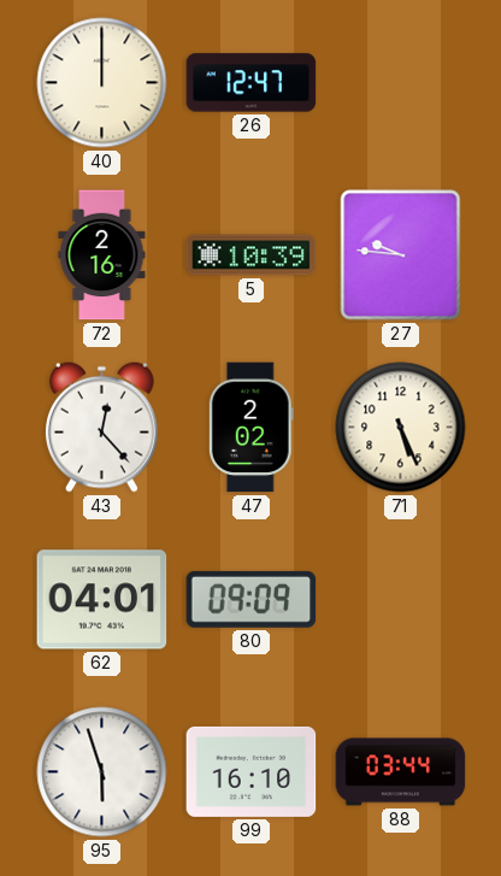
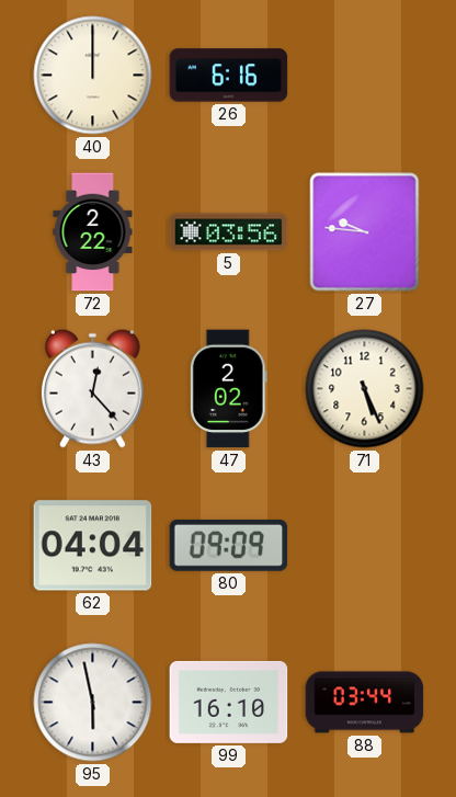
26: 12:47 -> 6:16
72: 2:16 -> 2:22
5: 10:39 -> 03:56
62: 04:01 -> 04:04
95: 5:57 -> 5:58
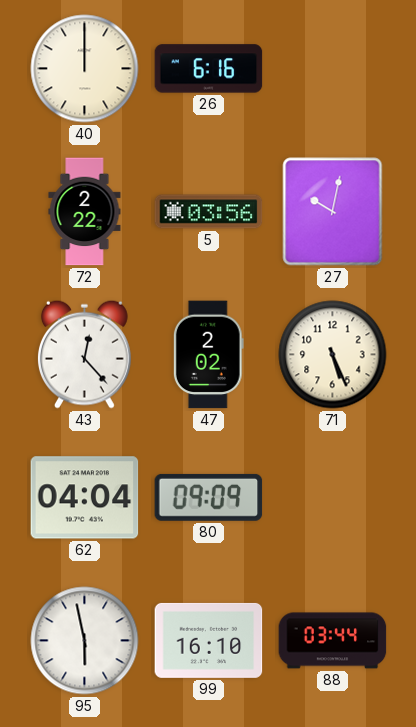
27: 9:46 -> 10:02
